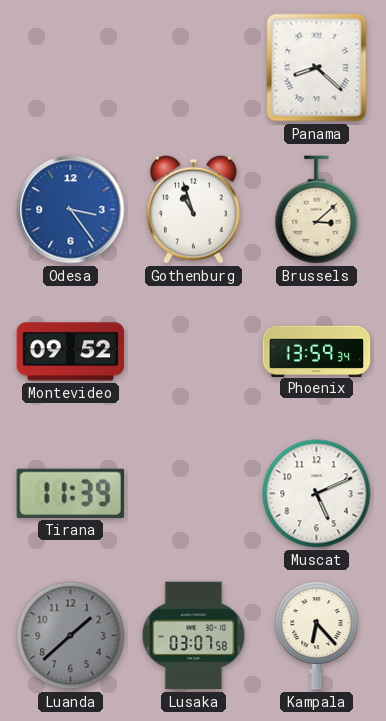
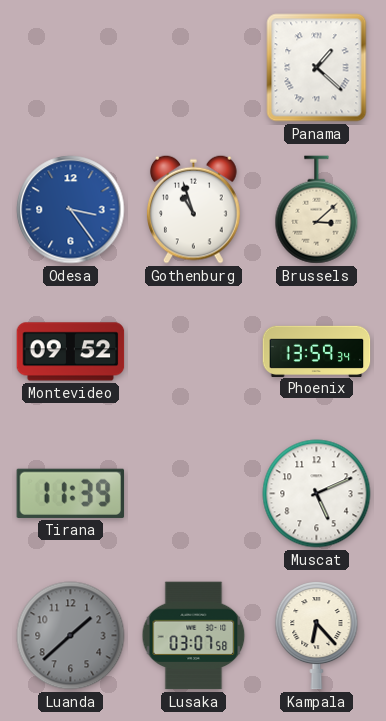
Panama: 8:22 -> 1:22
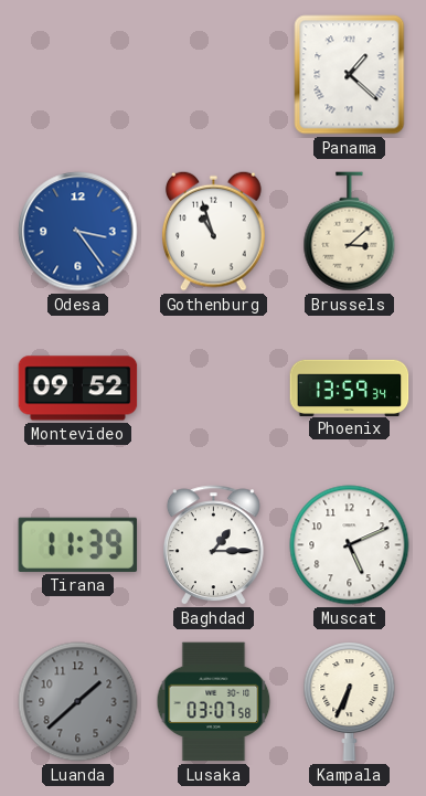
Baghdad: none -> 1:15
Kampala: 6:23 -> 6:34
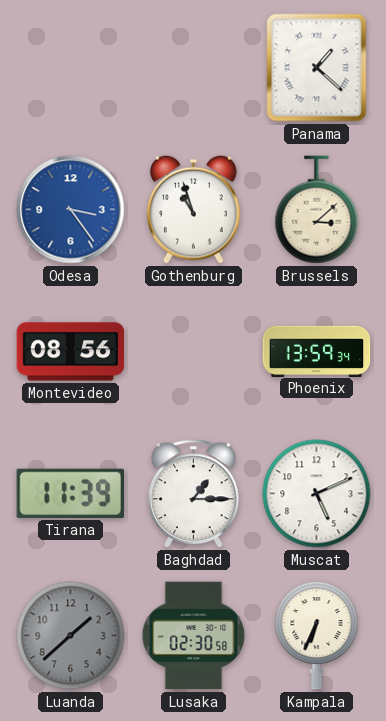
Montevideo: 09:52 -> 08:56
Lusaka: 03:07 -> 02:30
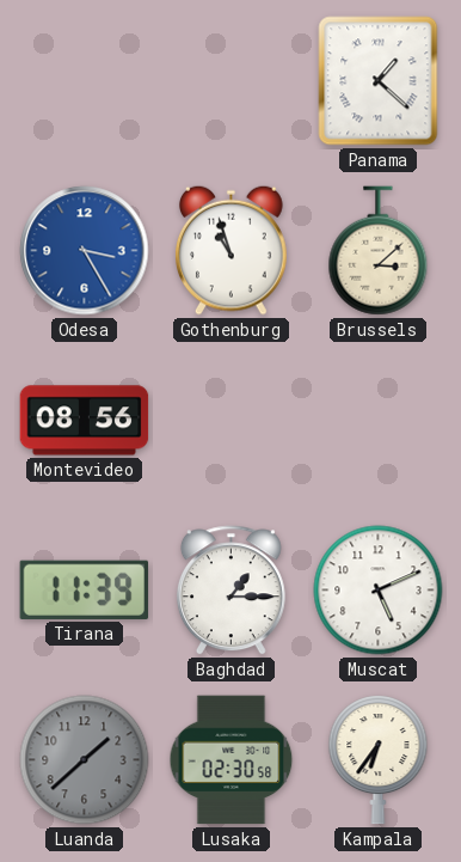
Odesa: 3:24 -> 3:25
Phoenix: 13:59 -> none
Kampala: 6:34 -> 6:36
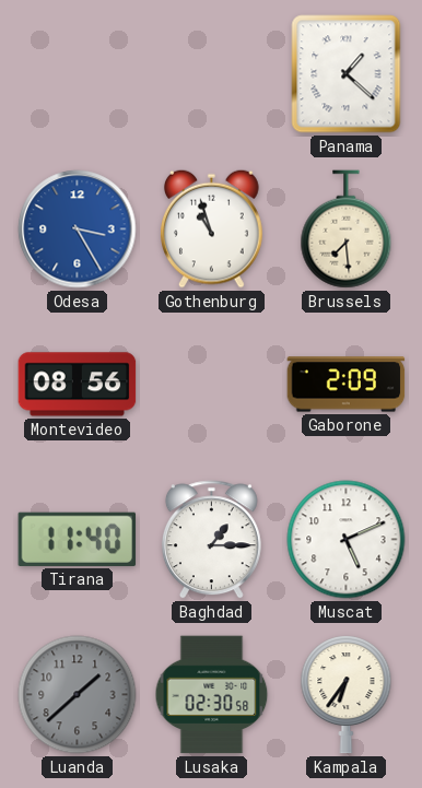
Brussels: 3:08 -> 7:29
Gaborone: none -> 2:09
Tirana: 11:39 -> 11:40
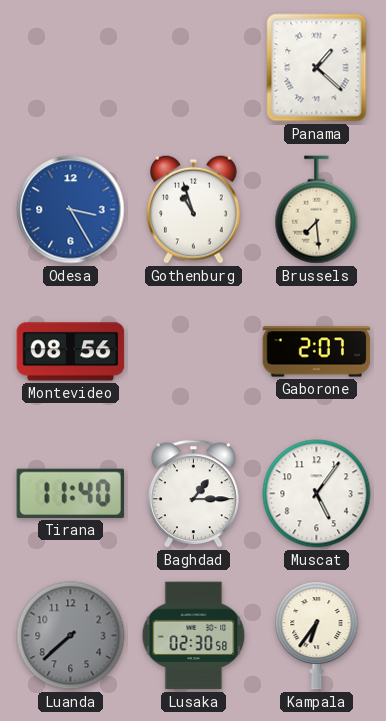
Gaborone: 2:09 -> 2:07
Muscat: 5:11 -> 5:06
Luanda: 1:38 -> 7:38
